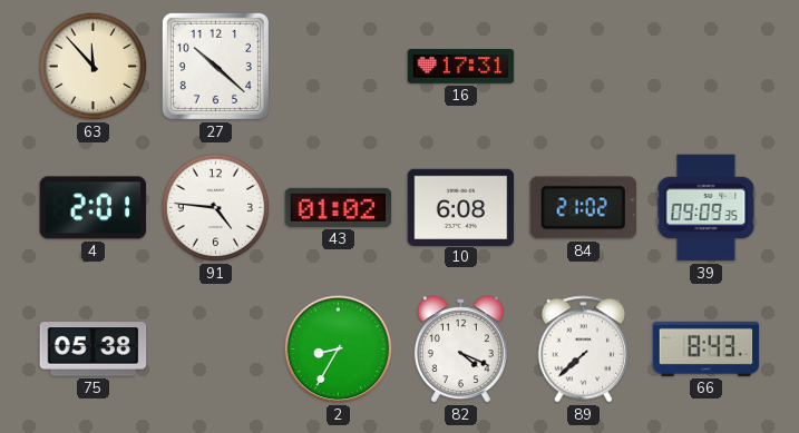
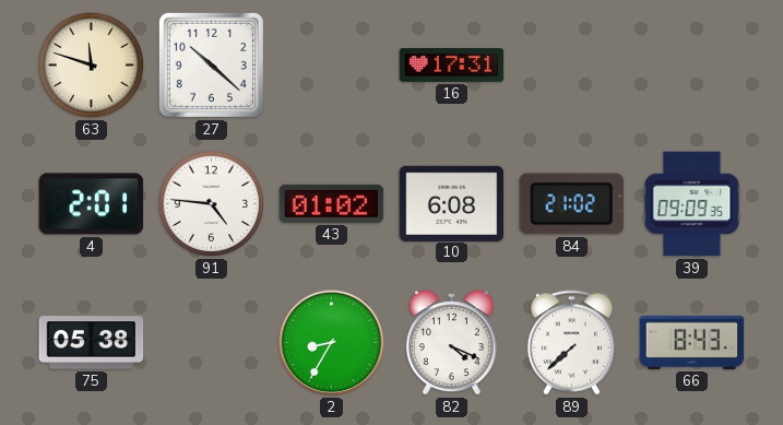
63: 11:53 -> 11:48
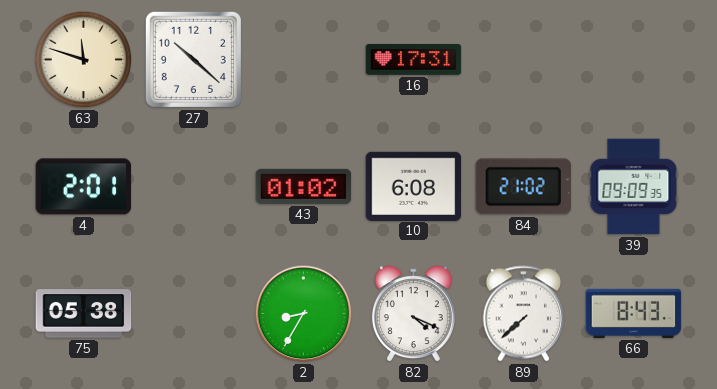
91: 4:46 -> none
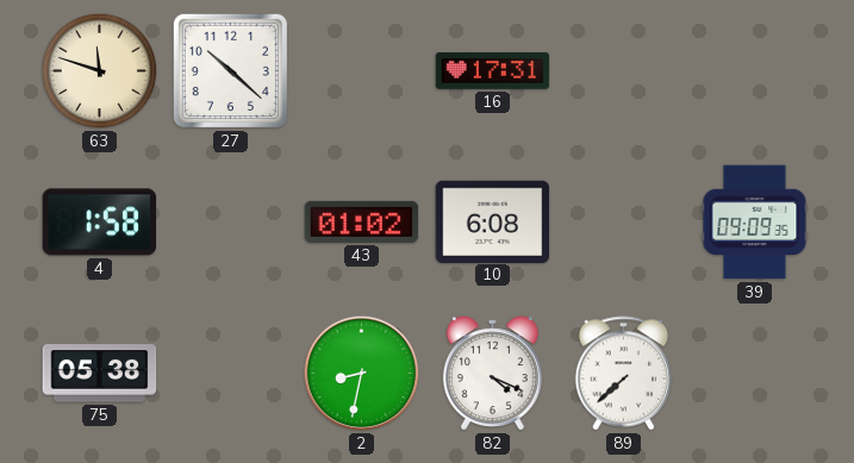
4: 2:01 -> 1:58
84: 21:02 -> none
2: 8:35 -> 8:32
66: 8:43 -> none
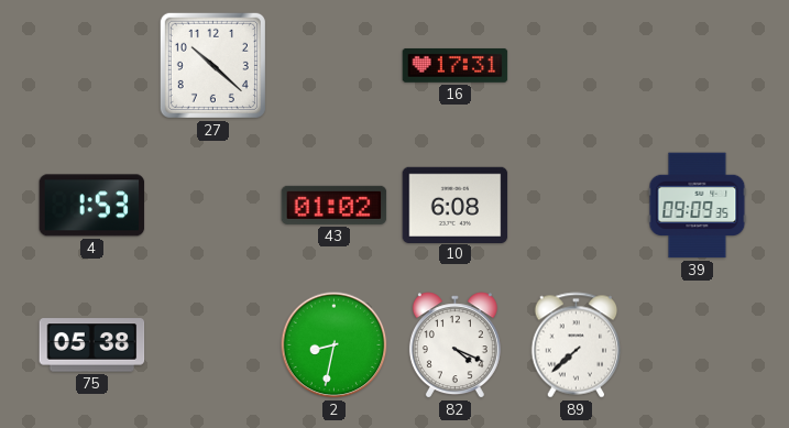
63: 11:48 -> none
4: 1:58 -> 1:53
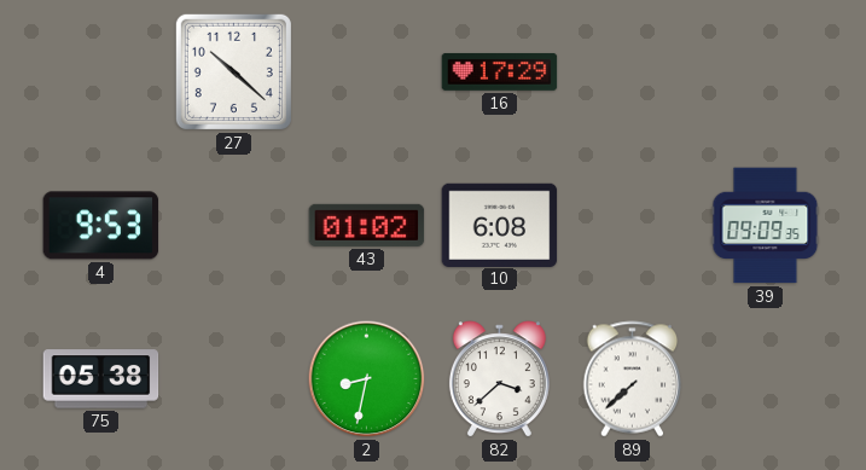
16: 17:31 -> 17:29
4: 1:53 -> 9:53
82: 4:19 -> 3:38
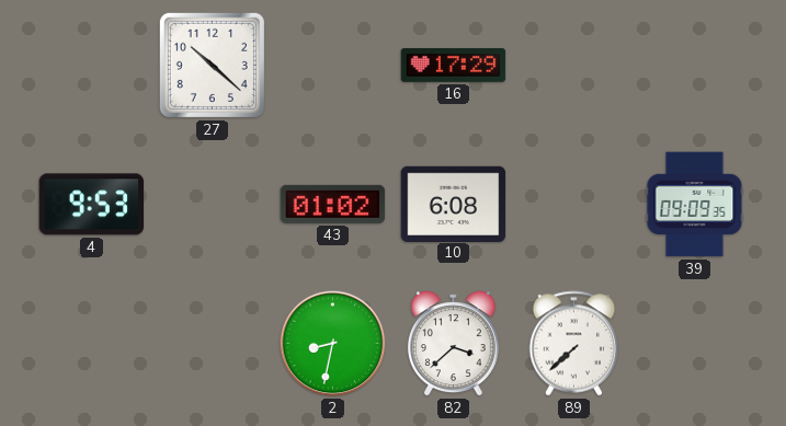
75: 05:38 -> none
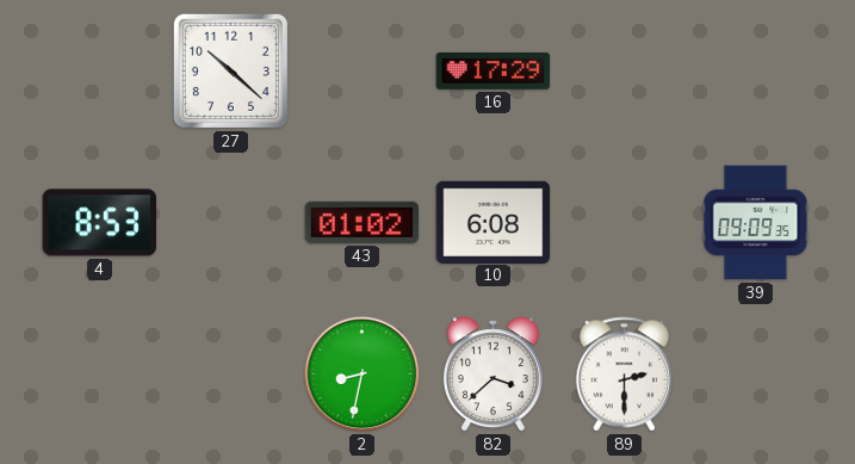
4: 9:53 -> 8:53
89: 7:38 -> 2:30
